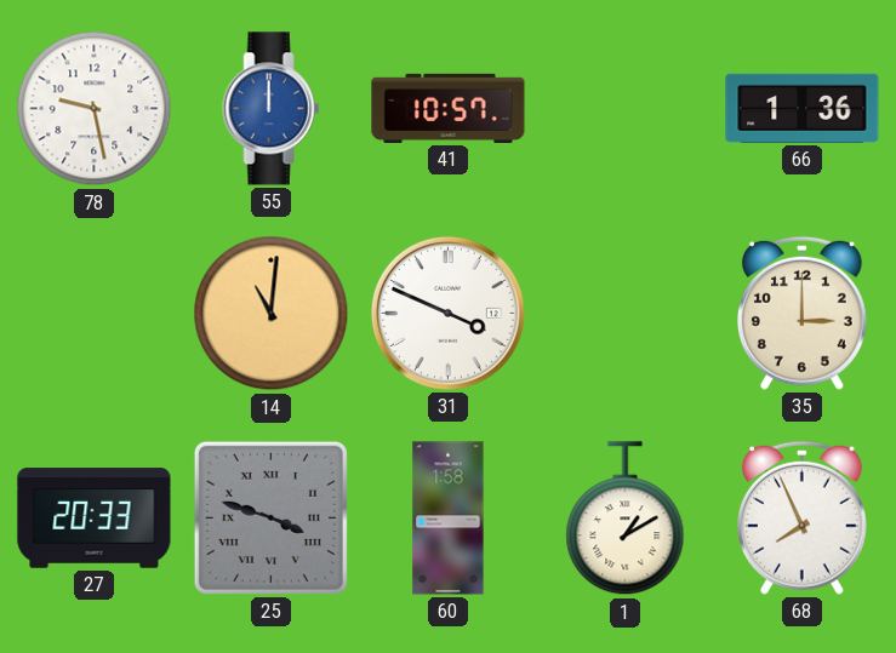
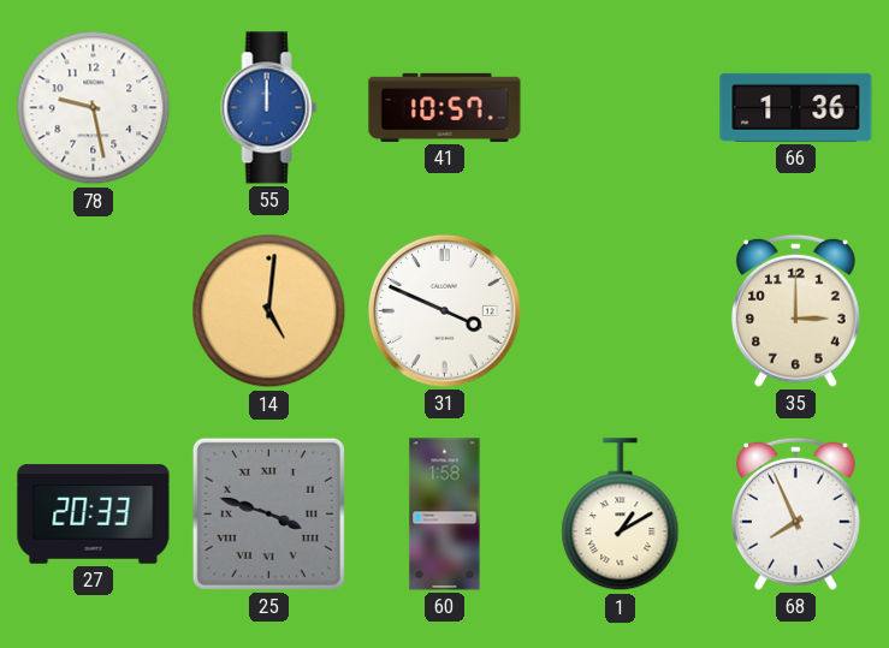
14: 11:01 -> 5:01
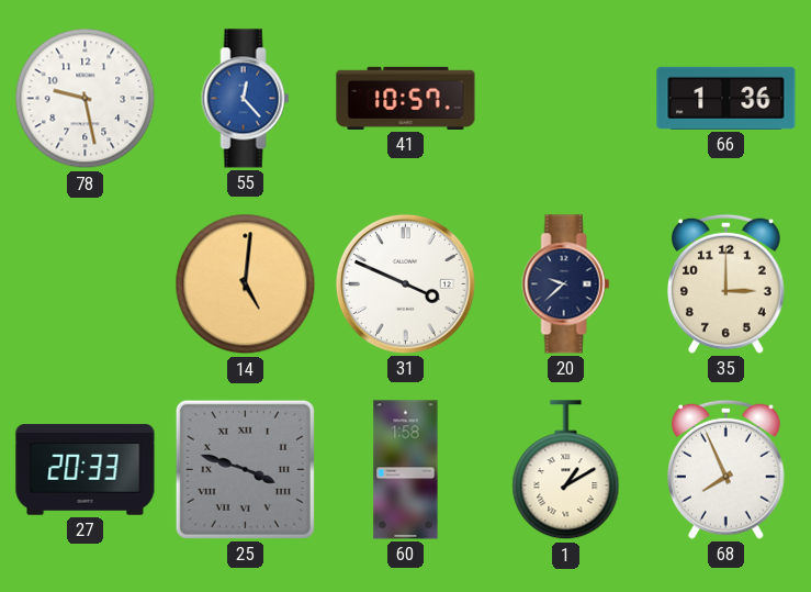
55: 12:00 -> 12:23
20: none -> 9:38
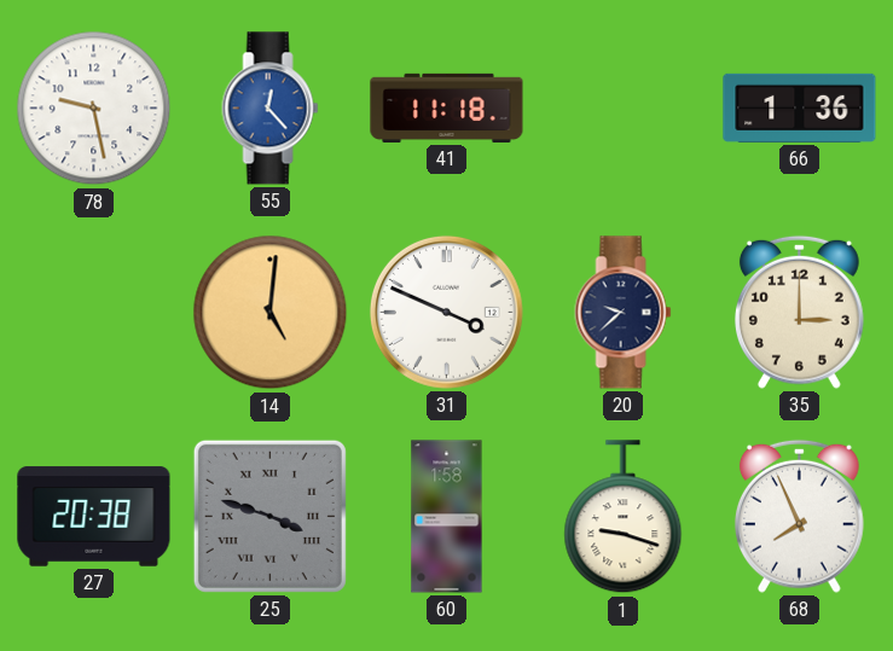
41: 10:57 -> 11:18
27: 20:33 -> 20:38
1: 1:10 -> 9:18
